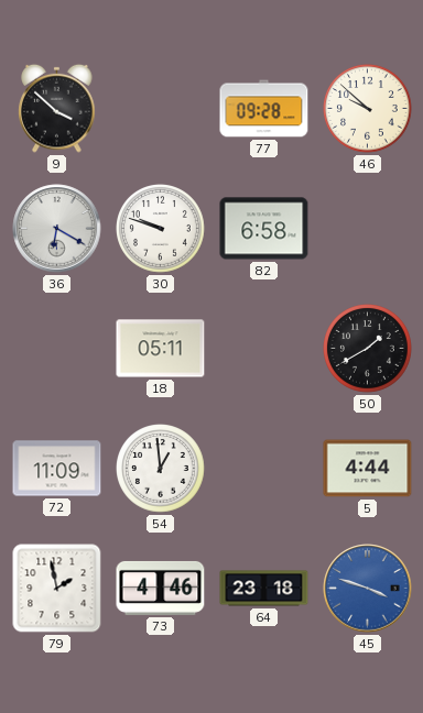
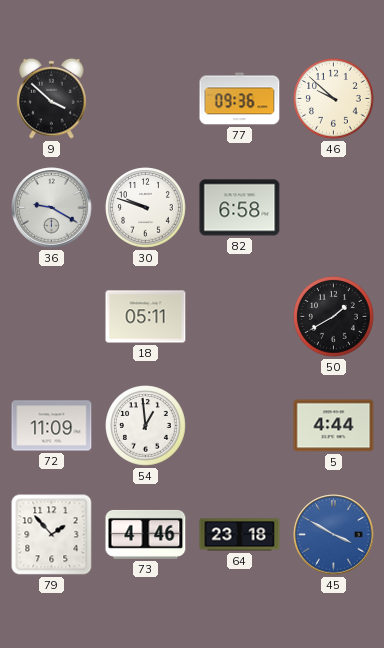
77: 09:28 -> 09:36
36: 6:20 -> 9:20
79: 1:58 -> 1:53
45: 3:48 -> 3:50
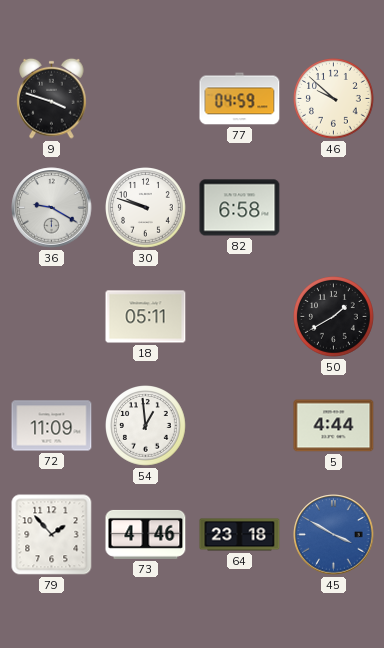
9: 3:52 -> 3:48
77: 09:36 -> 04:59
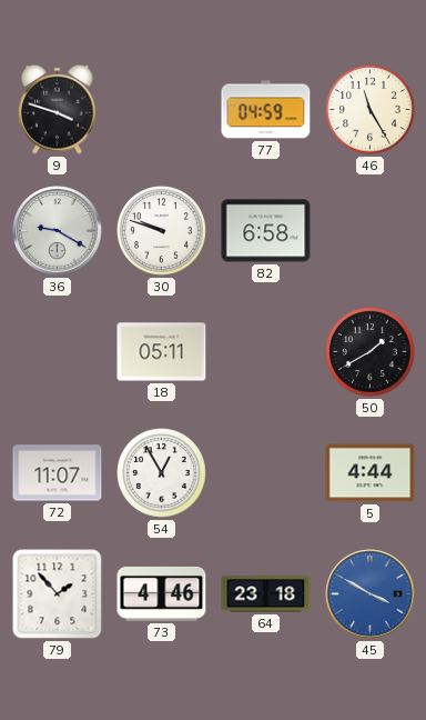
46: 9:52 -> 11:25
72: 11:09 -> 11:07
54: 12:59 -> 12:55
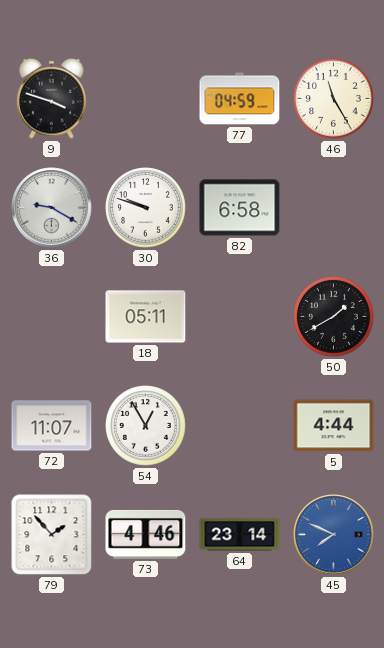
64: 23:18 -> 23:14
45: 3:50 -> 7:49
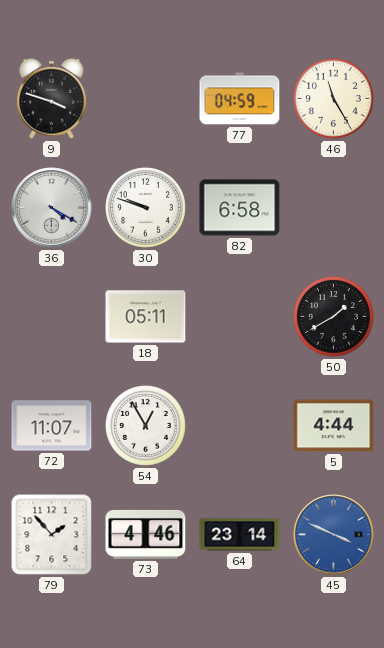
36: 9:20 -> 4:20
45: 7:49 -> 3:49
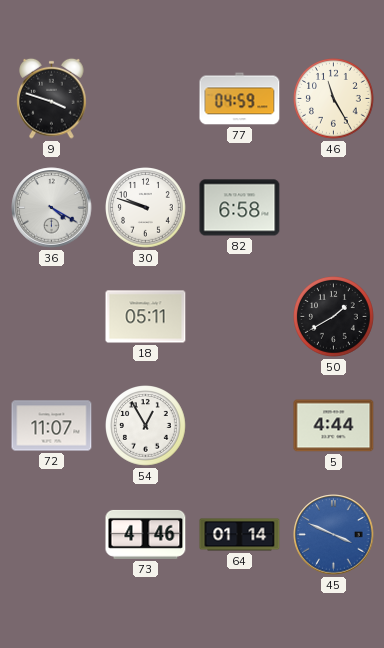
79: 1:53 -> none
64: 23:14 -> 01:14
